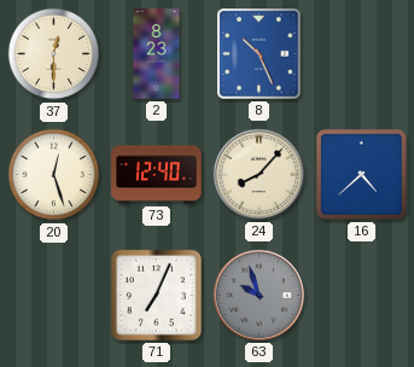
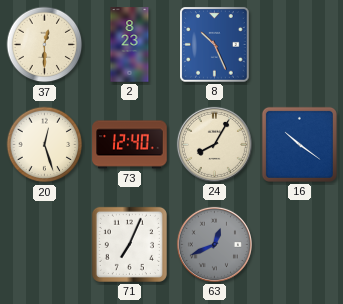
24: 8:07 -> 8:05
16: 4:38 -> 10:21
63: 9:57 -> 12:41
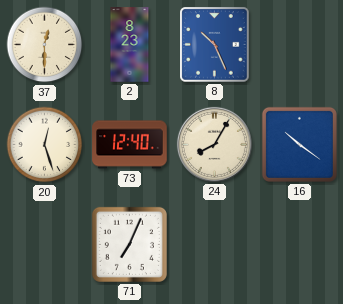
63: 12:41 -> none
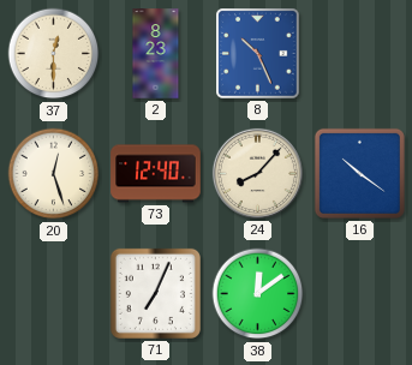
24: 8:05 -> 8:07
38: none -> 12:09
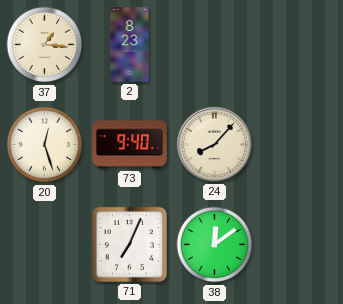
37: 12:30 -> 1:16
8: 10:26 -> none
73: 12:40 -> 9:40
16: 10:21 -> none
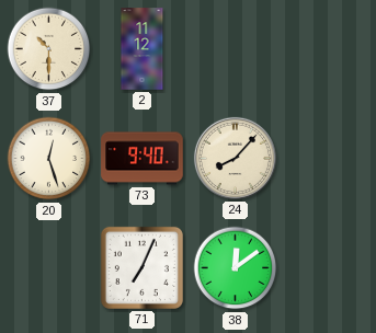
37: 1:16 -> 10:30
2: 8:23 -> 11:12
